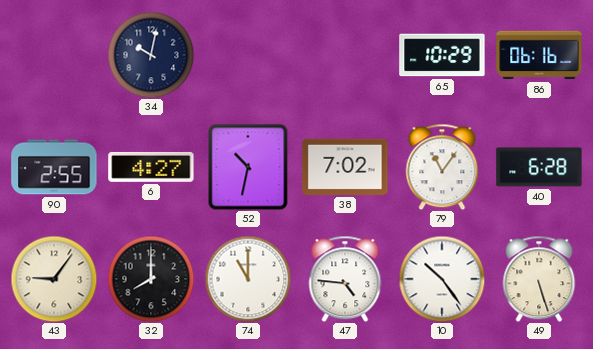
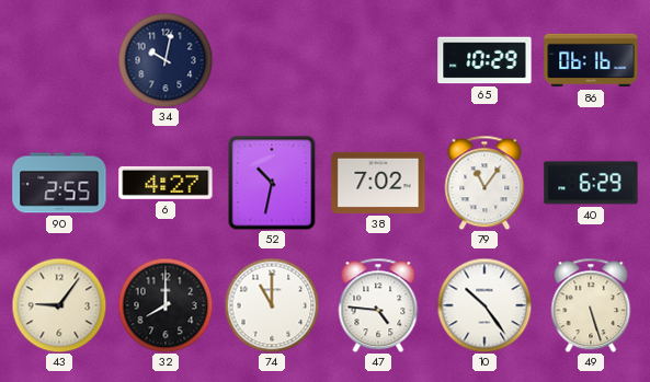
40: 6:28 -> 6:29
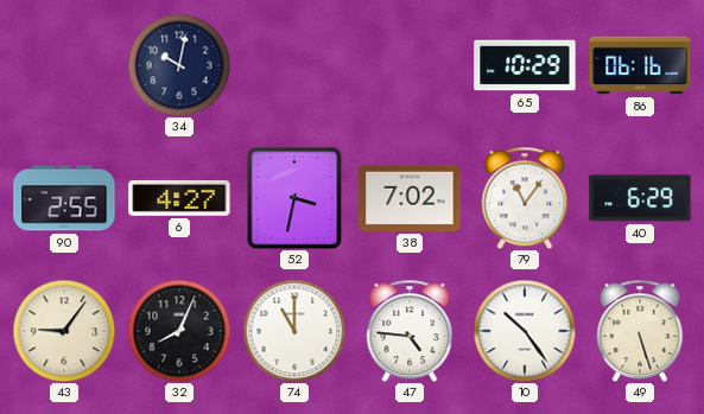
52: 10:32 -> 3:32
32: 8:00 -> 8:04
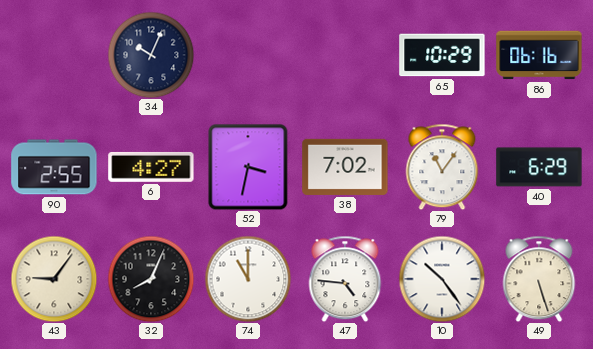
34: 10:02 -> 10:04
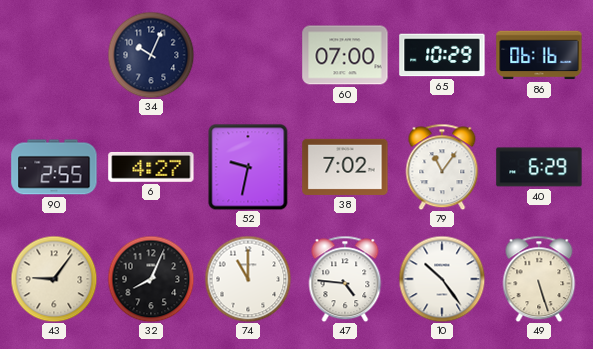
60: none -> 07:00
52: 3:32 -> 9:32
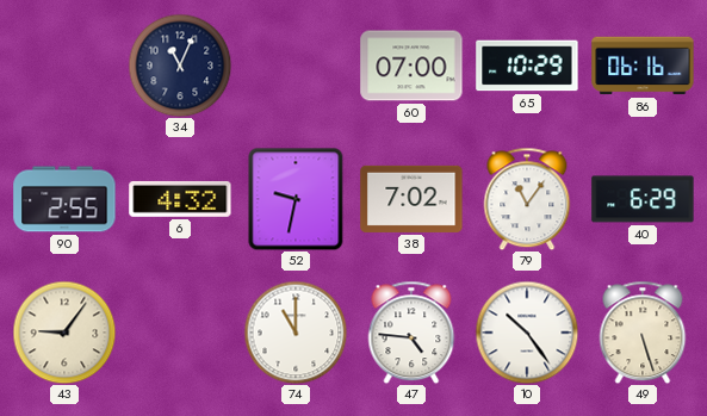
34: 10:04 -> 11:04
6: 4:27 -> 4:32
32: 8:04 -> none
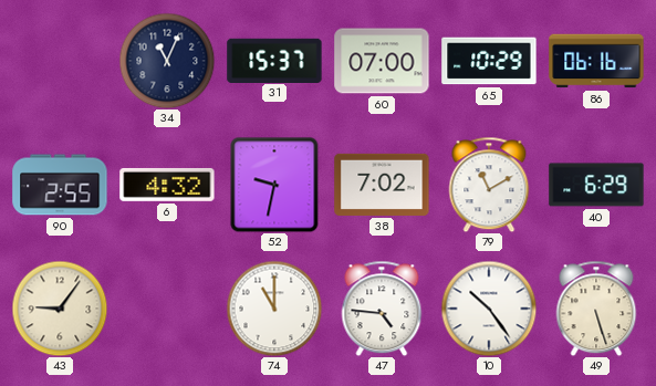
31: none -> 15:37
79: 11:06 -> 11:10
